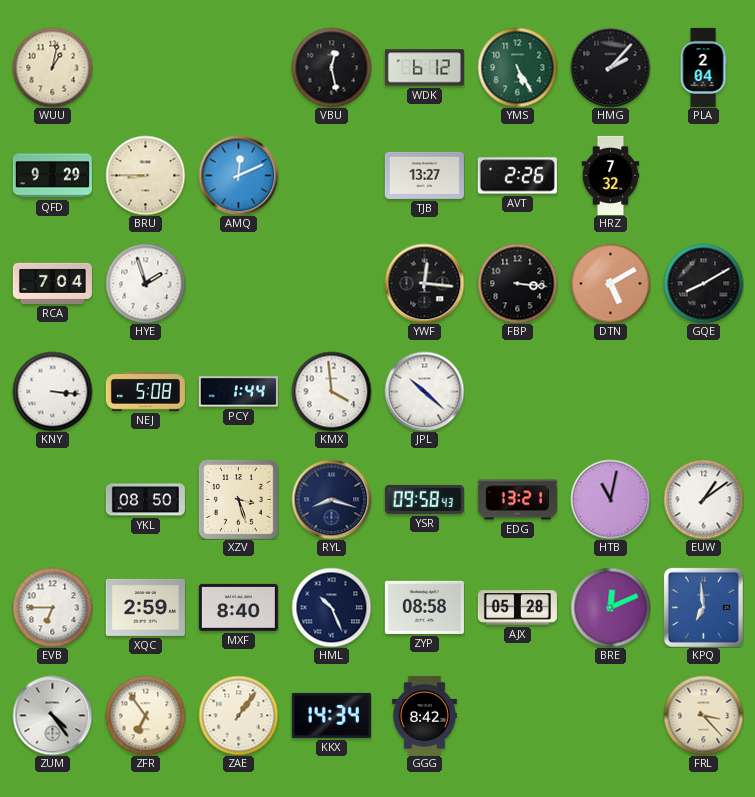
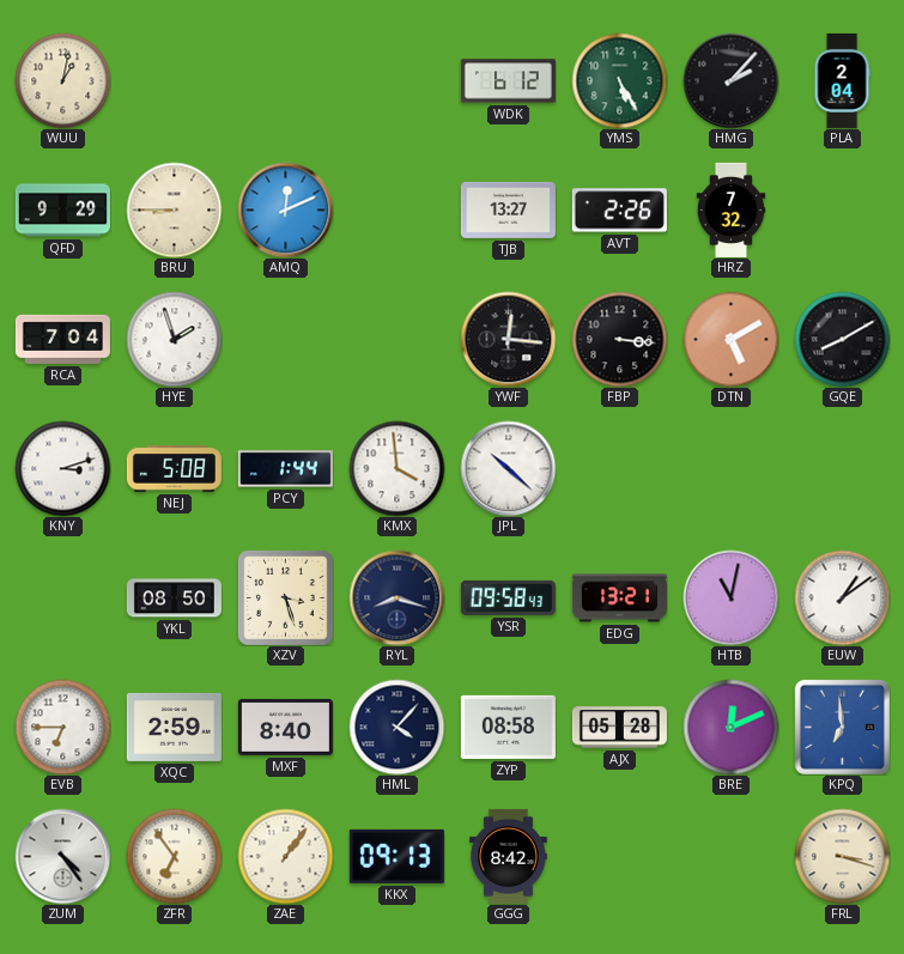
VBU: 12:28 -> none
KNY: 3:16 -> 3:12
HML: 10:26 -> 4:07
KKX: 14:34 -> 09:13
FRL: 3:23 -> 3:18
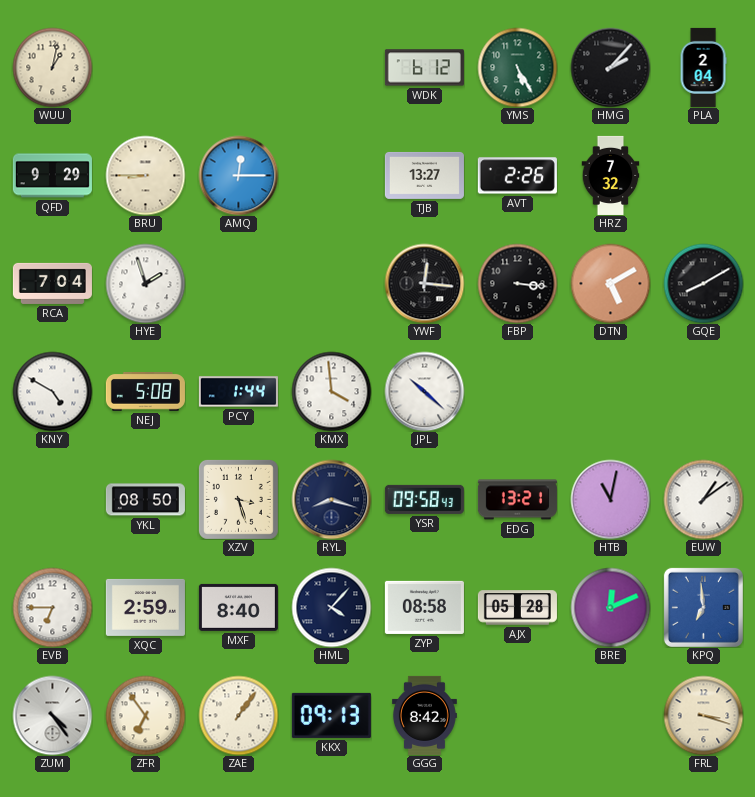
AMQ: 12:11 -> 12:15
KNY: 3:12 -> 4:50
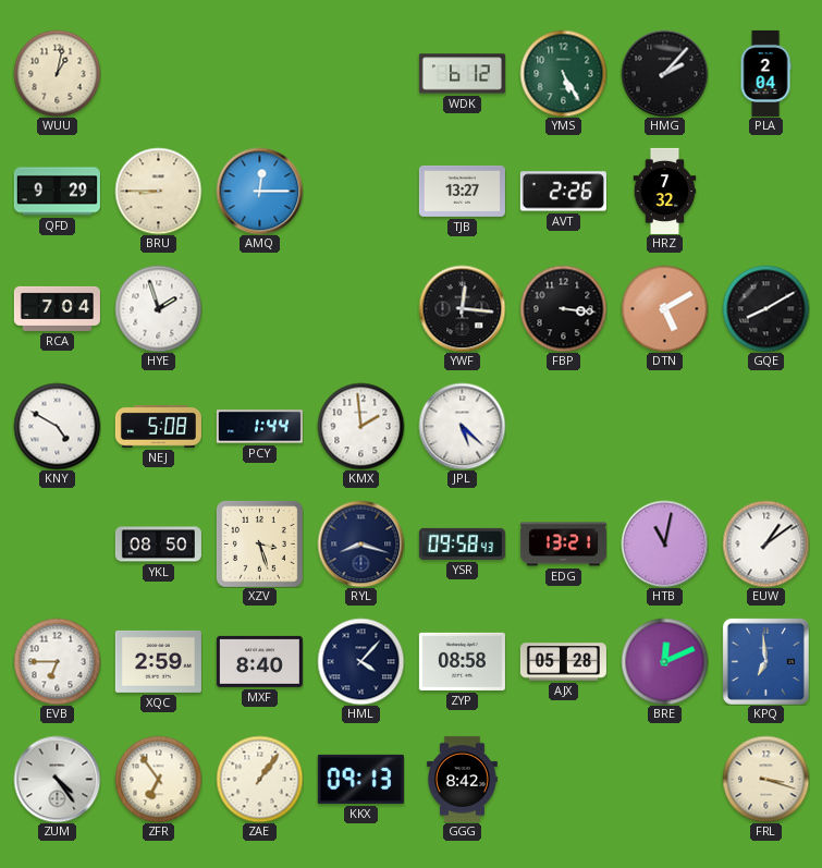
KMX: 3:59 -> 1:59
JPL: 10:22 -> 5:22
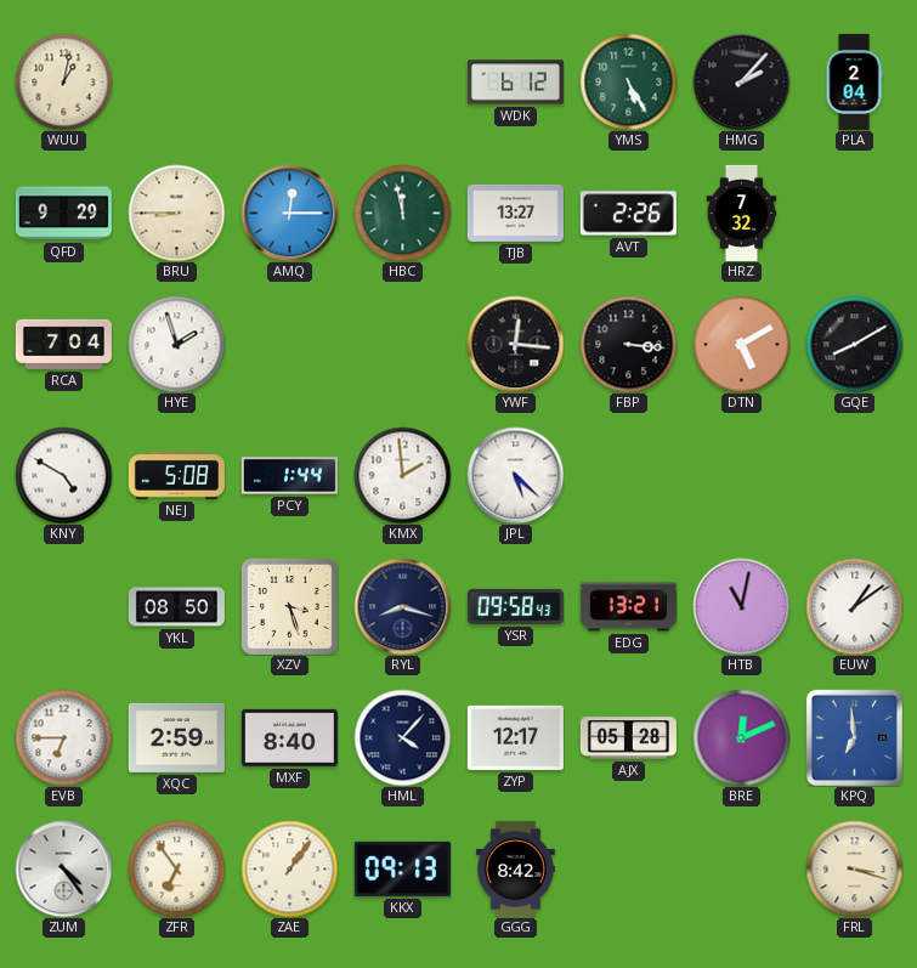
HBC: none -> 11:58
ZYP: 08:58 -> 12:17
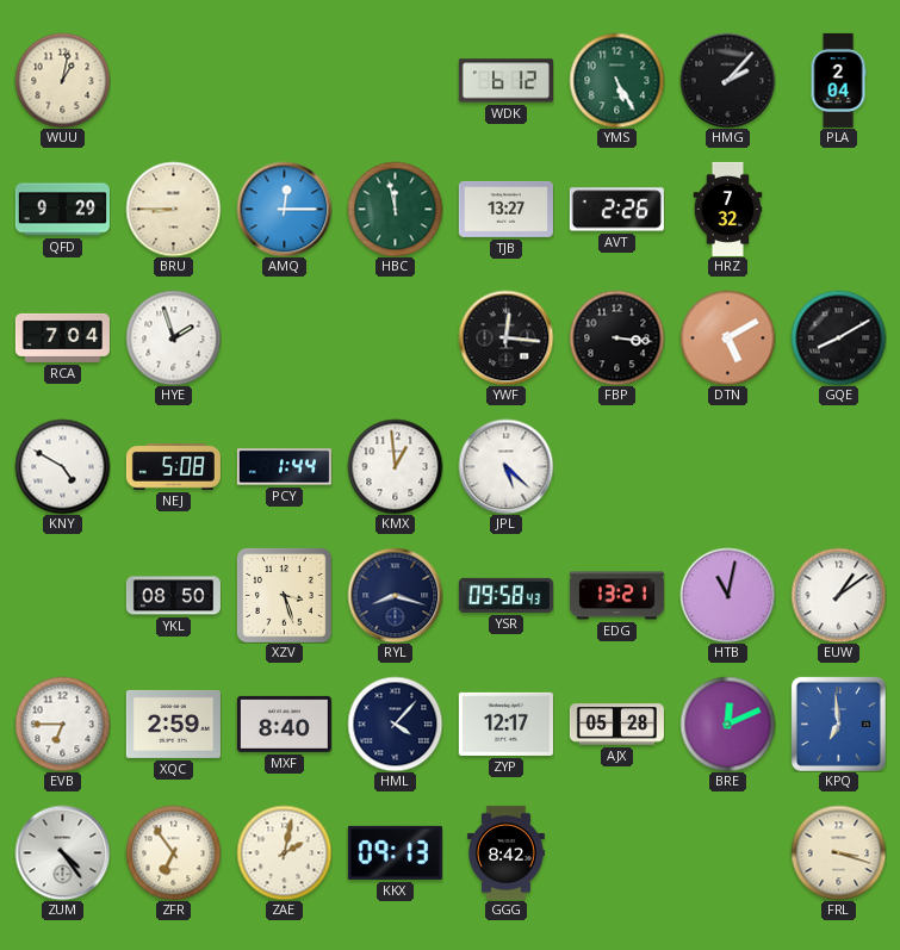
KMX: 1:59 -> 12:59
ZAE: 1:06 -> 2:02
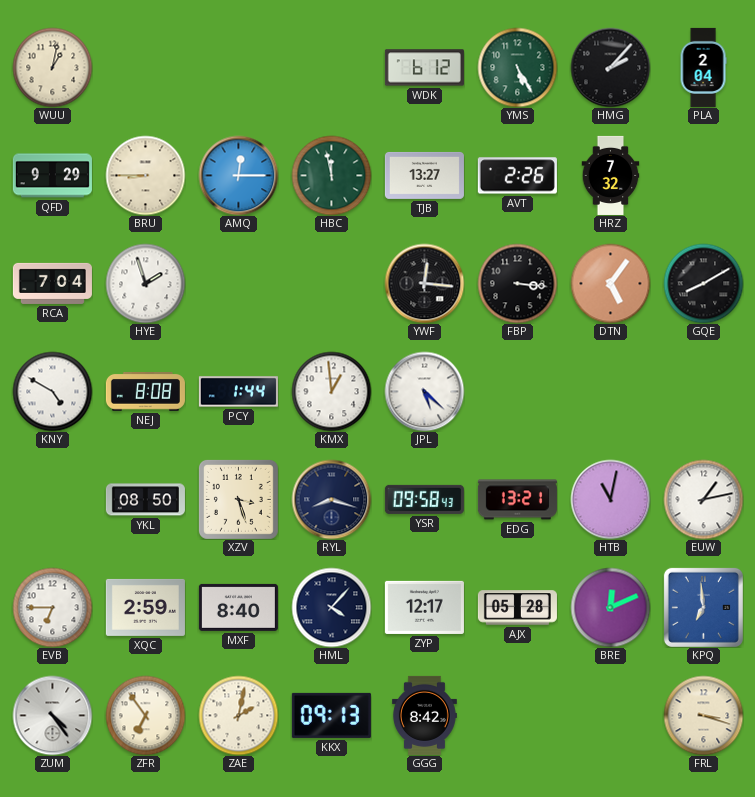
DTN: 5:10 -> 5:06
NEJ: 5:08 -> 8:08
EUW: 1:09 -> 1:13
